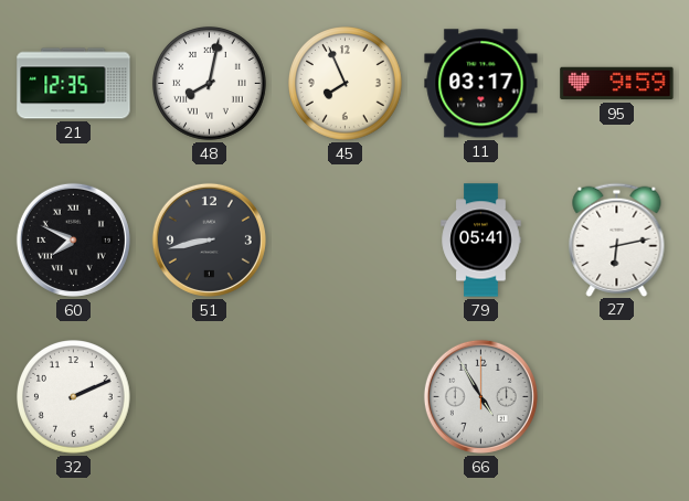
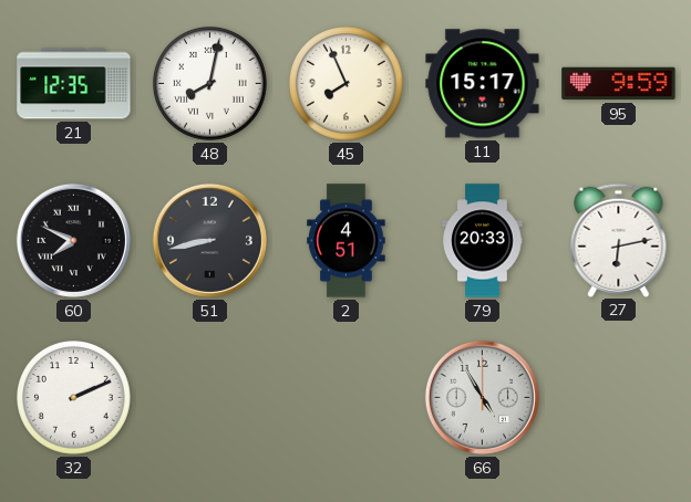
11: 03:17 -> 15:17
2: none -> 4:51
79: 05:41 -> 20:33
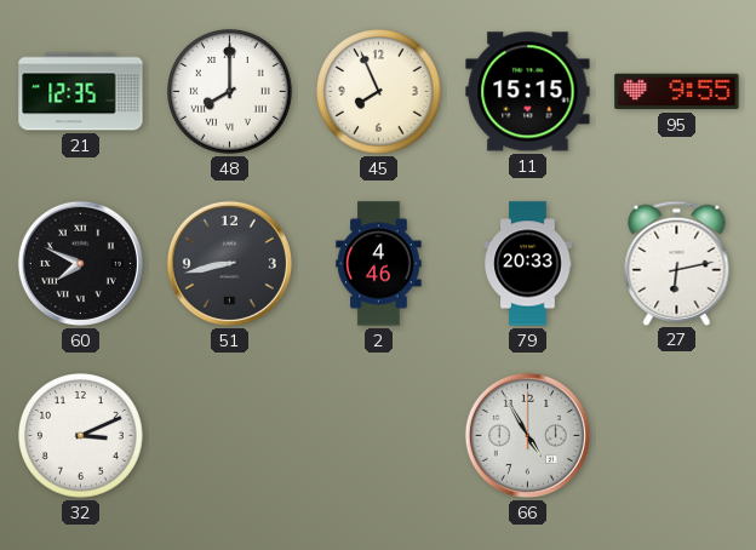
48: 8:02 -> 8:00
11: 15:17 -> 15:15
95: 9:59 -> 9:55
2: 4:51 -> 4:46
32: 2:11 -> 3:11
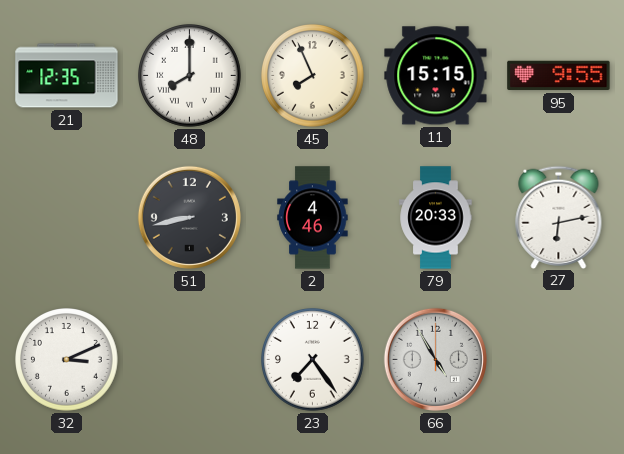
60: 7:49 -> none
23: none -> 7:24
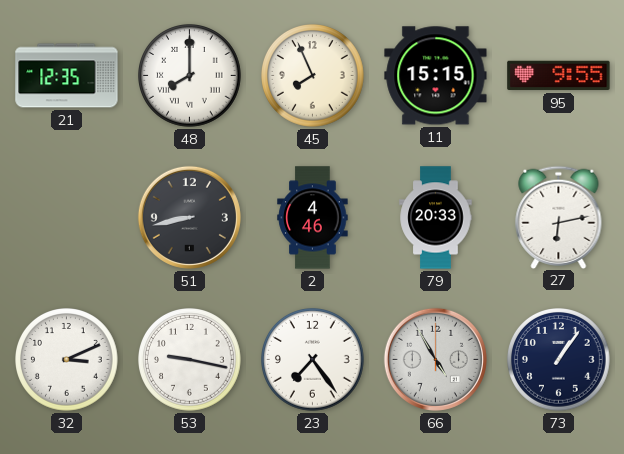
53: none -> 9:17
73: none -> 1:06
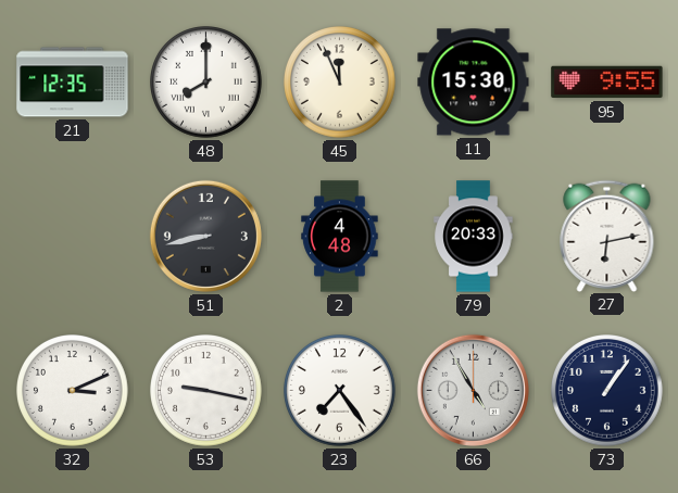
45: 7:56 -> 11:56
11: 15:15 -> 15:30
2: 4:46 -> 4:48
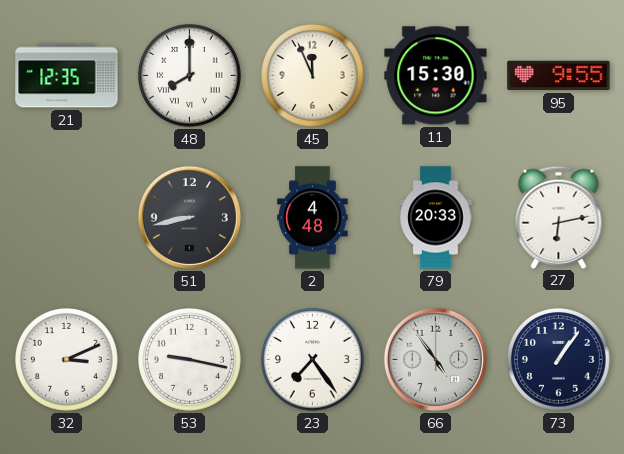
66: 4:55 -> 4:54
